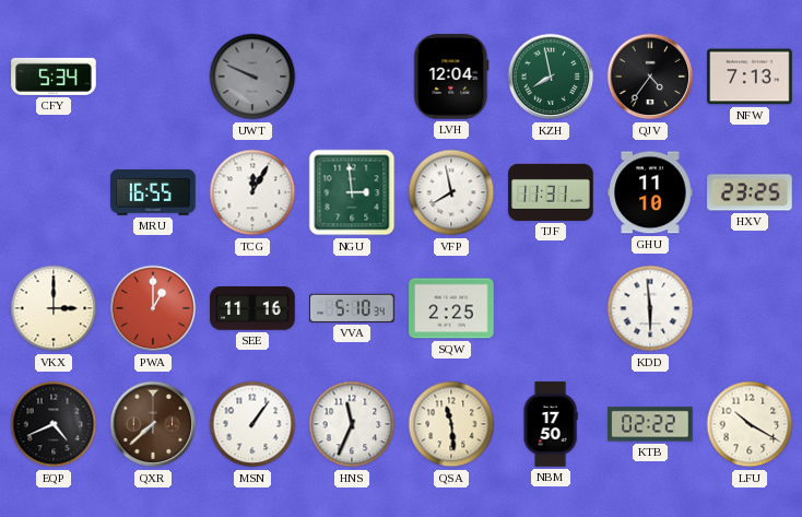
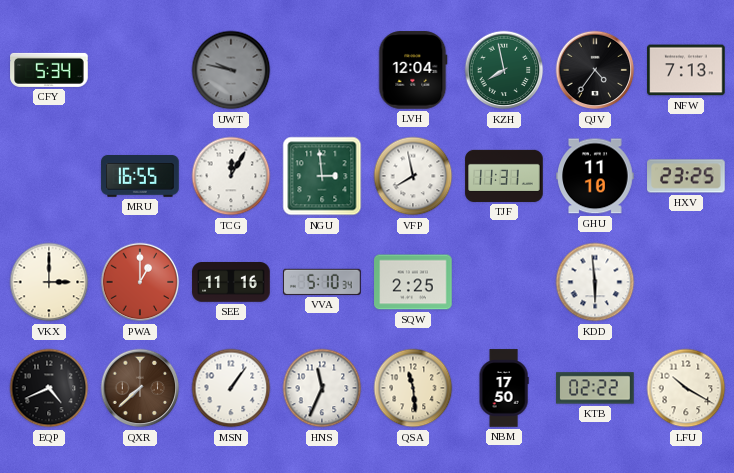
UWT: 9:49 -> 9:47
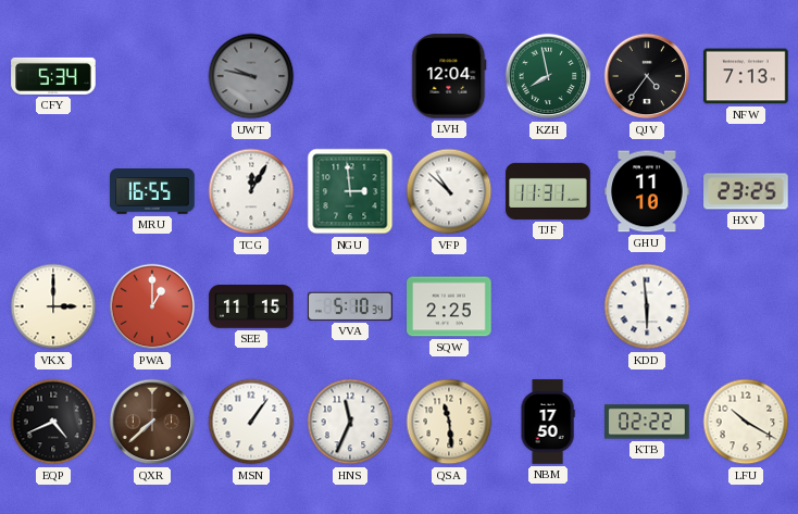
VFP: 7:58 -> 10:52
SEE: 11:16 -> 11:15
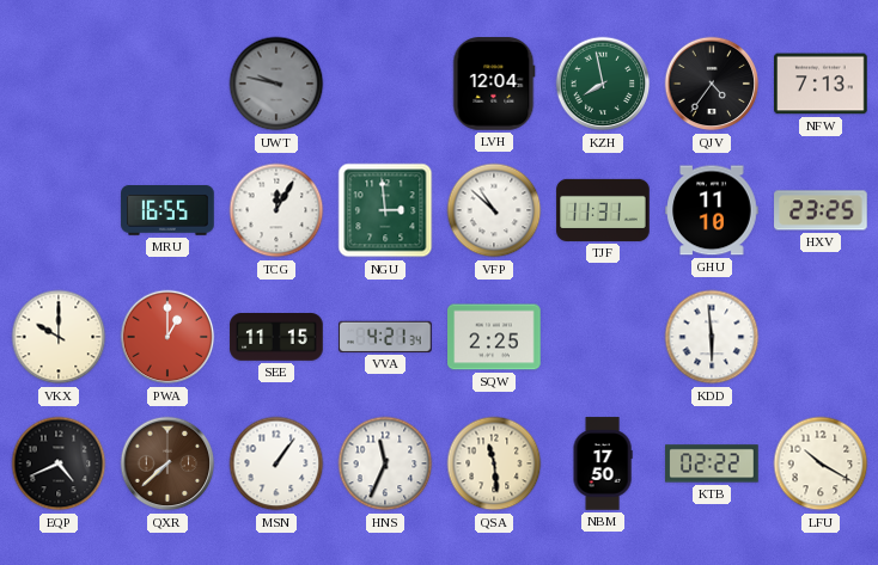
CFY: 5:34 -> none
VKX: 3:00 -> 10:00
VVA: 5:10 -> 4:21
